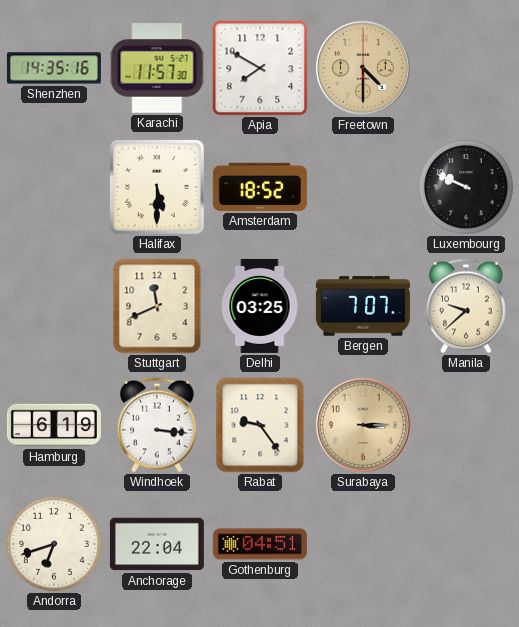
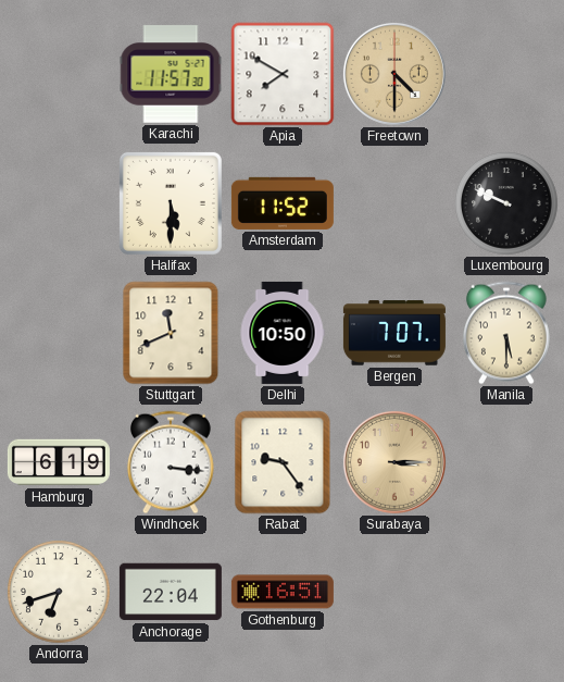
Shenzhen: 14:35 -> none
Amsterdam: 18:52 -> 11:52
Delhi: 03:25 -> 10:50
Manila: 9:38 -> 5:30
Gothenburg: 04:51 -> 16:51
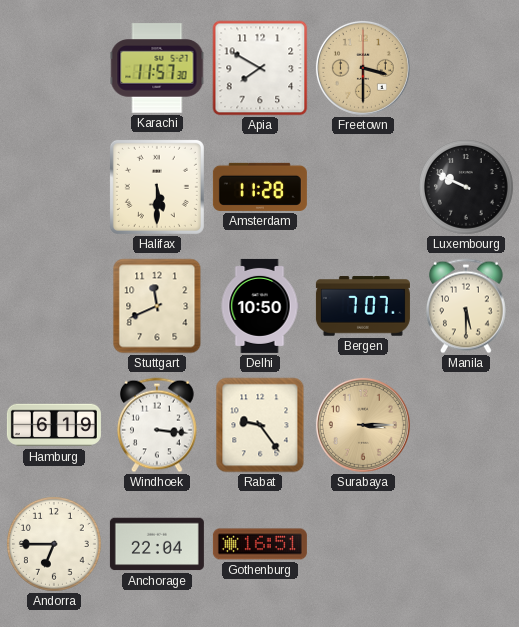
Freetown: 4:30 -> 3:30
Amsterdam: 11:52 -> 11:28
Andorra: 6:42 -> 6:45
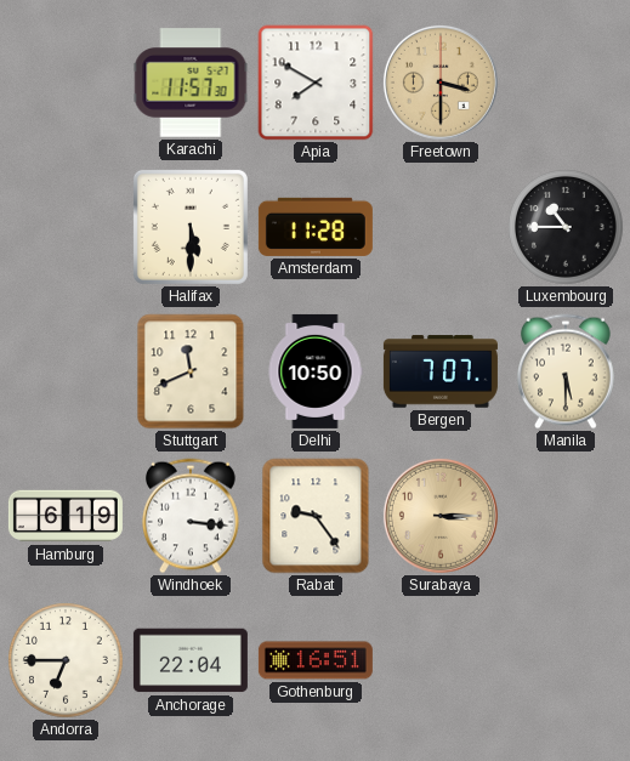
Luxembourg: 9:49 -> 10:45
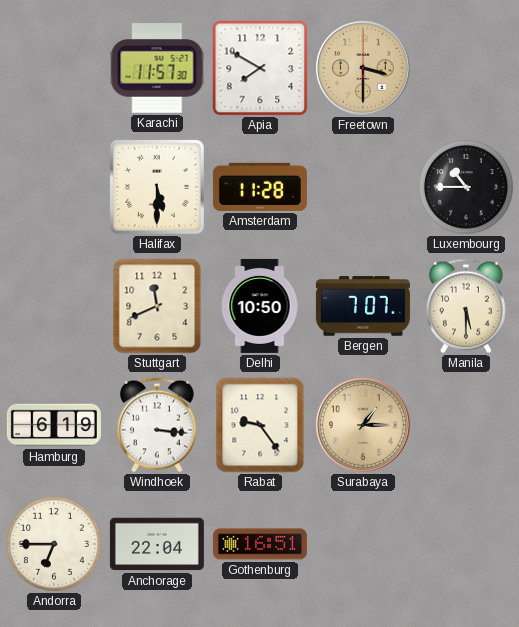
Surabaya: 3:15 -> 1:15
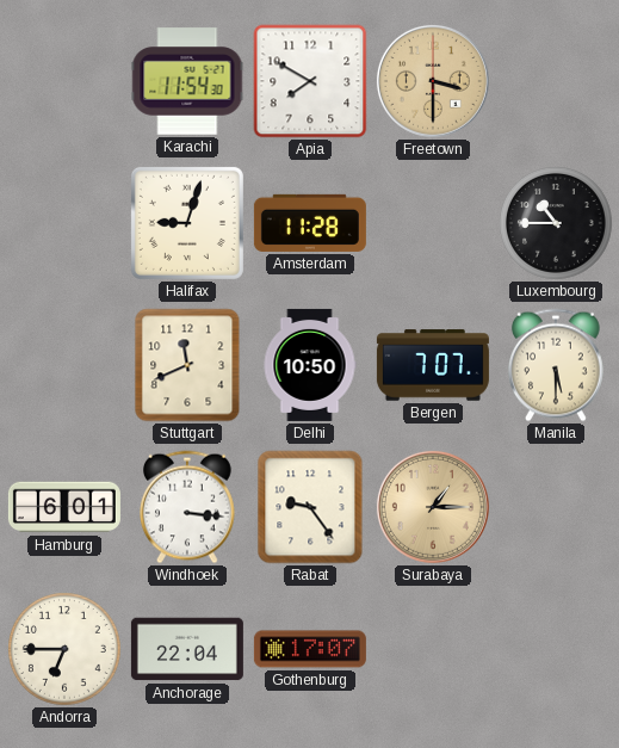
Karachi: 11:57 -> 11:54
Halifax: 5:30 -> 9:03
Hamburg: 6:19 -> 6:01
Gothenburg: 16:51 -> 17:07
